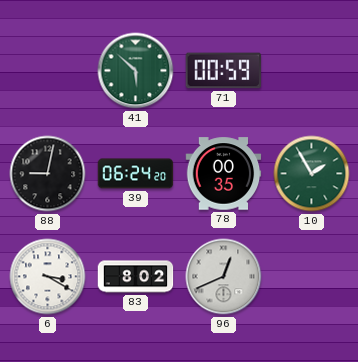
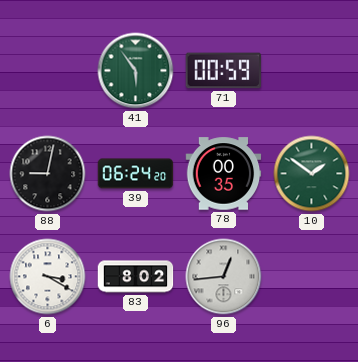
41: 5:52 -> 5:54
10: 1:55 -> 1:51
96: 12:41 -> 12:44
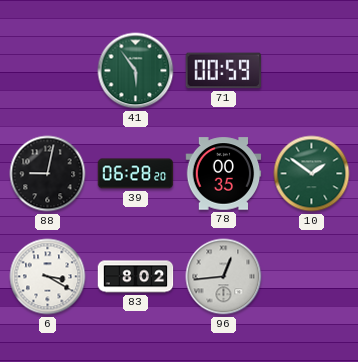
39: 06:24 -> 06:28
